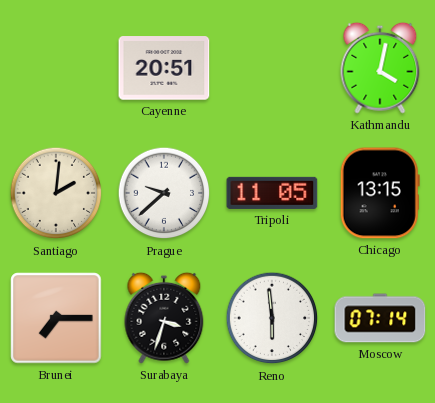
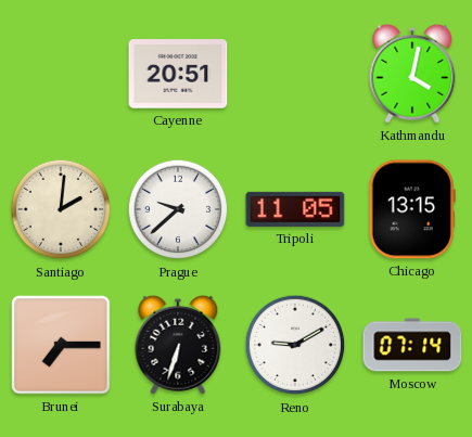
Surabaya: 3:33 -> 6:33
Reno: 5:59 -> 9:10
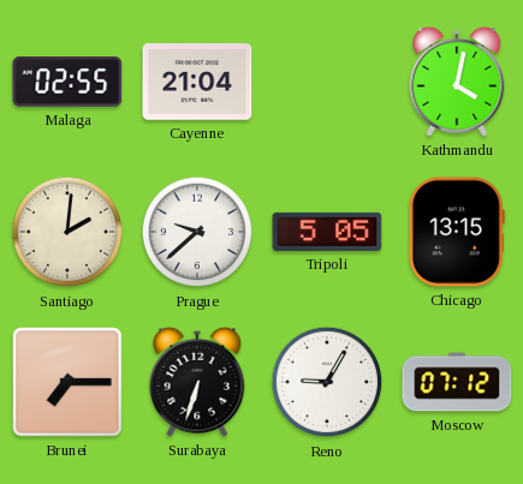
Malaga: none -> 02:55
Cayenne: 20:51 -> 21:04
Tripoli: 11:05 -> 5:05
Reno: 9:10 -> 9:05
Moscow: 07:14 -> 07:12
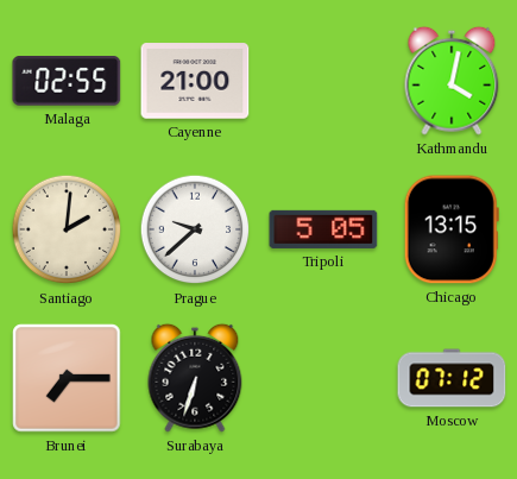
Cayenne: 21:04 -> 21:00
Reno: 9:05 -> none
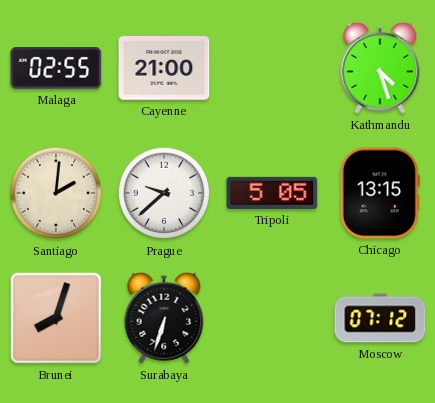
Kathmandu: 4:02 -> 4:27
Brunei: 7:15 -> 8:03
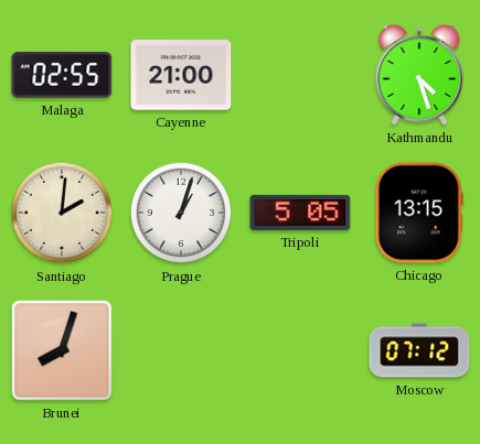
Prague: 9:38 -> 1:03
Surabaya: 6:33 -> none
